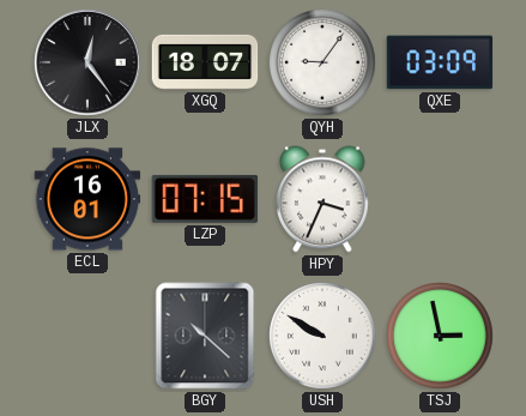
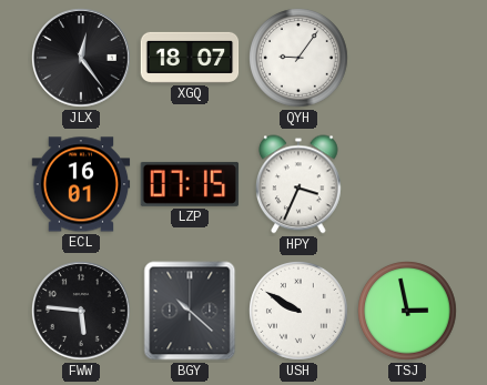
QXE: 03:09 -> none
FWW: none -> 5:46
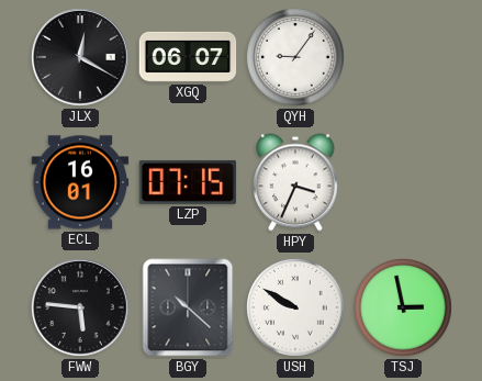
JLX: 12:24 -> 12:20
XGQ: 18:07 -> 06:07
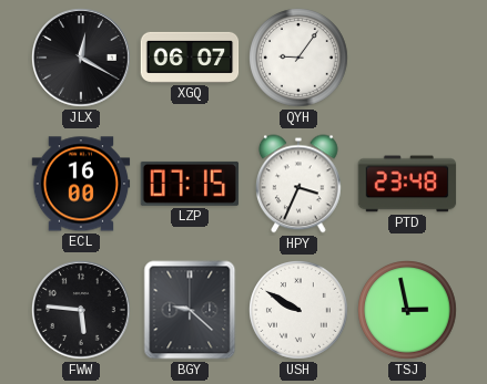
ECL: 16:01 -> 16:00
PTD: none -> 23:48
BGY: 10:22 -> 9:22
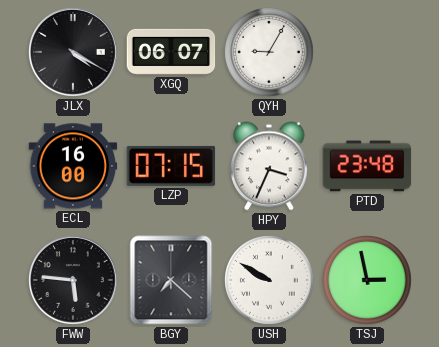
JLX: 12:20 -> 4:20
QYH: 9:06 -> 9:05
BGY: 9:22 -> 7:22
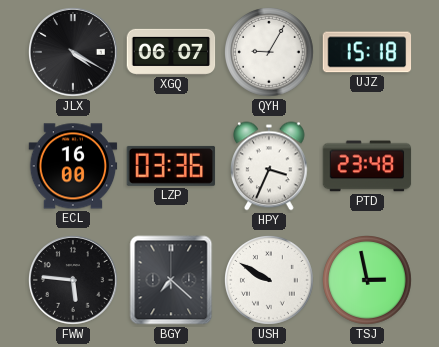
UJZ: none -> 15:18
LZP: 07:15 -> 03:36
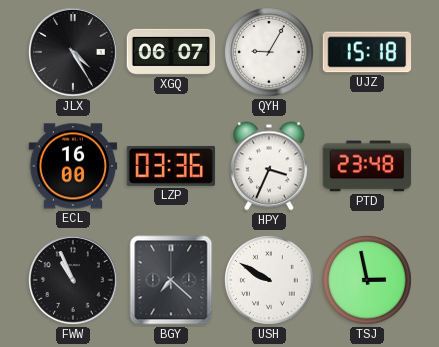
JLX: 4:20 -> 4:25
FWW: 5:46 -> 10:56
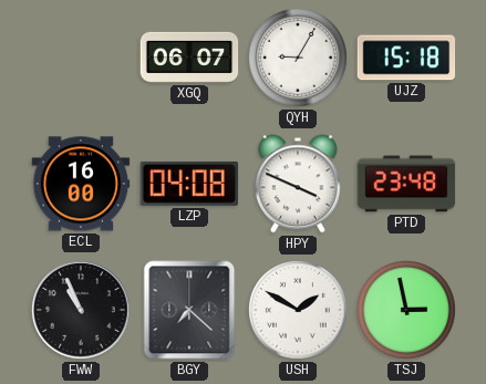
JLX: 4:25 -> none
LZP: 03:36 -> 04:08
HPY: 3:34 -> 3:49
USH: 9:50 -> 1:50
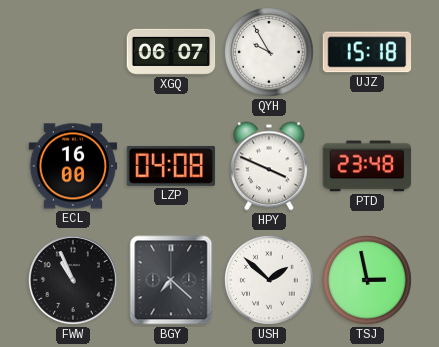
QYH: 9:05 -> 9:55
USH: 1:50 -> 1:52
